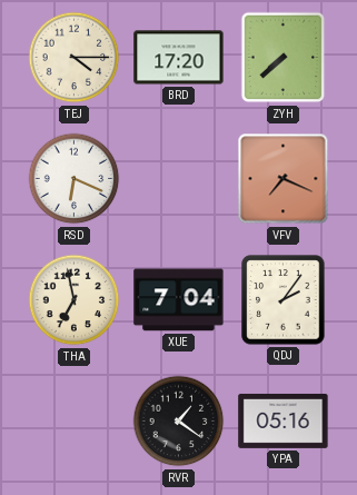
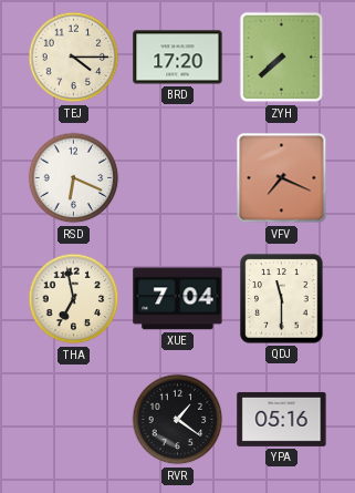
QDJ: 2:06 -> 11:30
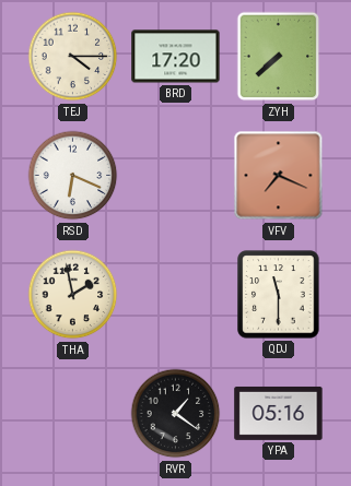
THA: 6:58 -> 1:58
XUE: 7:04 -> none
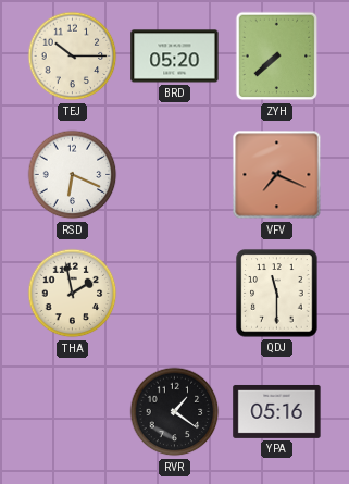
TEJ: 4:15 -> 10:15
BRD: 17:20 -> 05:20
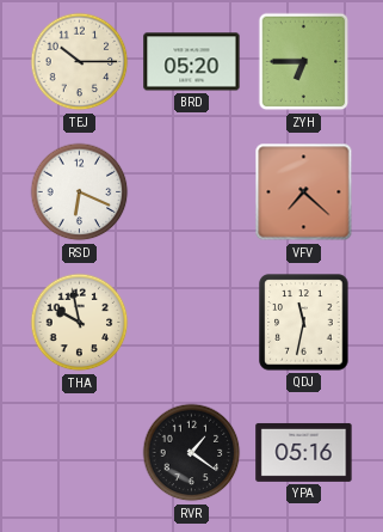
ZYH: 7:38 -> 6:45
VFV: 7:19 -> 7:22
THA: 1:58 -> 9:58
QDJ: 11:30 -> 11:32
